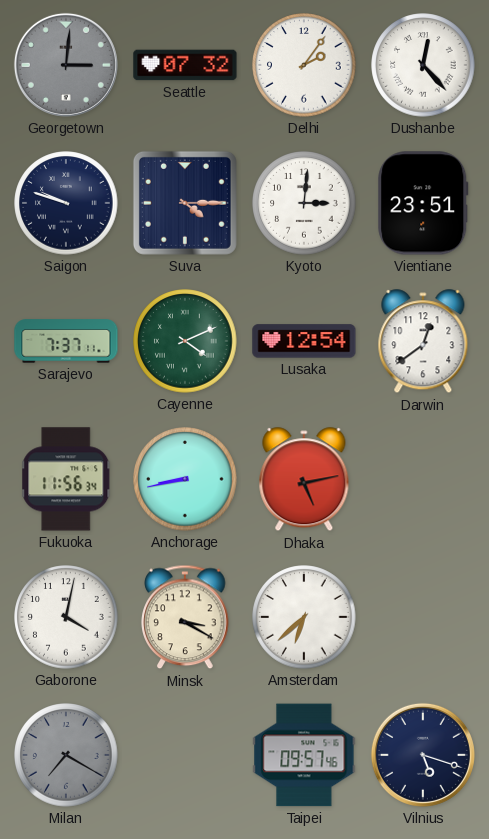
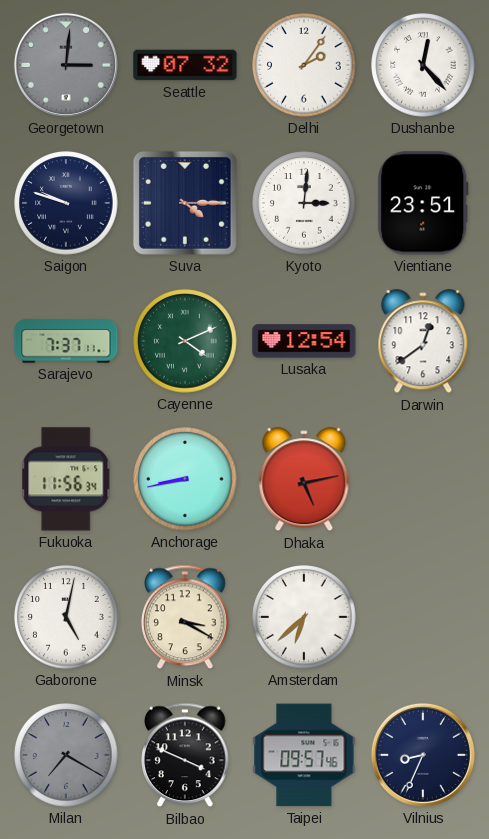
Gaborone: 4:02 -> 5:02
Bilbao: none -> 3:49
Vilnius: 5:18 -> 8:34
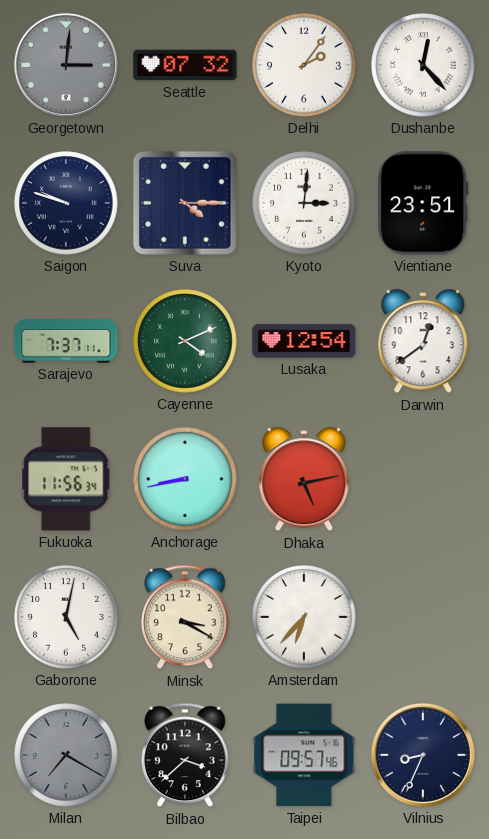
Amsterdam: 6:38 -> 6:37
Bilbao: 3:49 -> 3:38
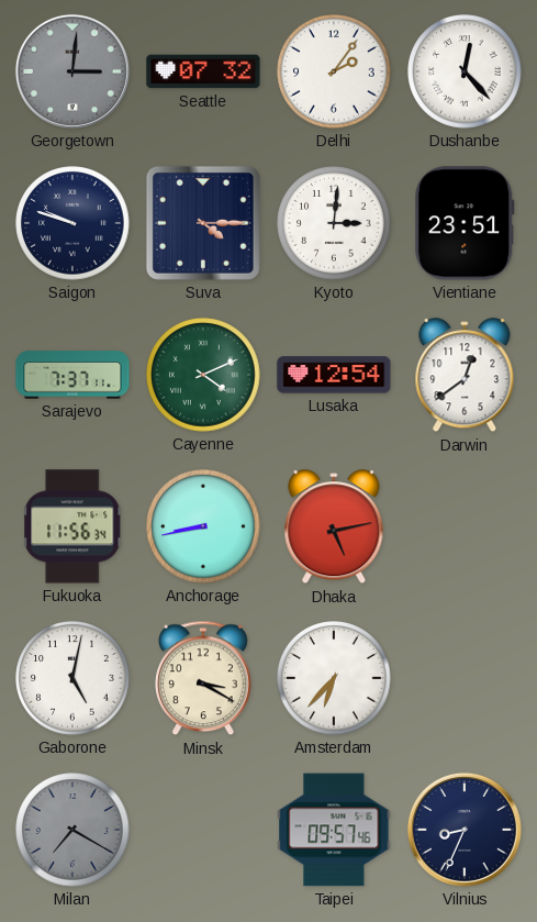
Bilbao: 3:38 -> none
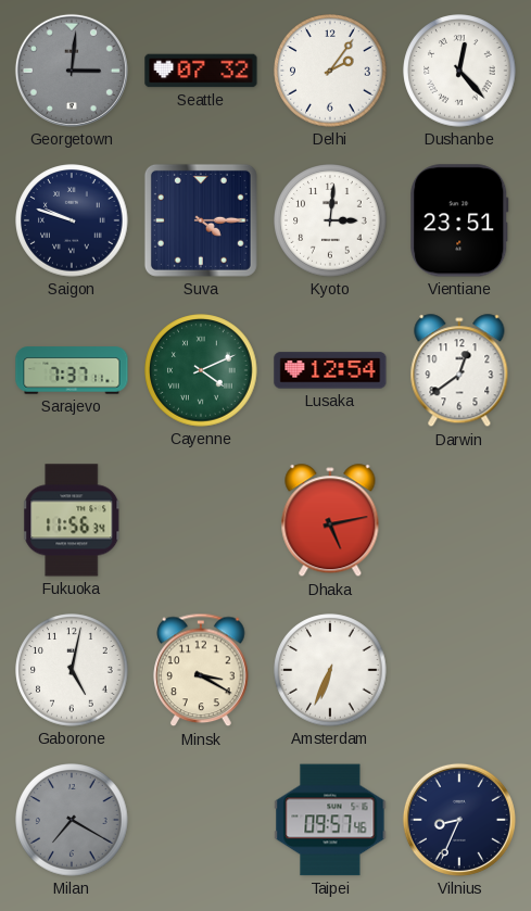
Anchorage: 8:43 -> none
Amsterdam: 6:37 -> 6:34
